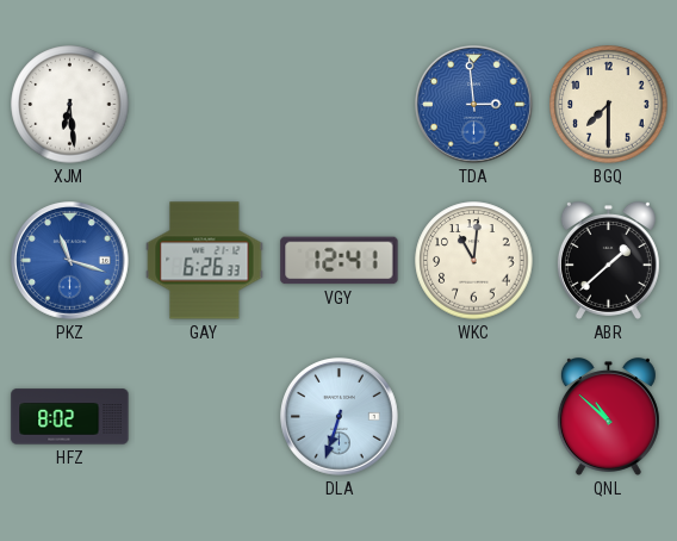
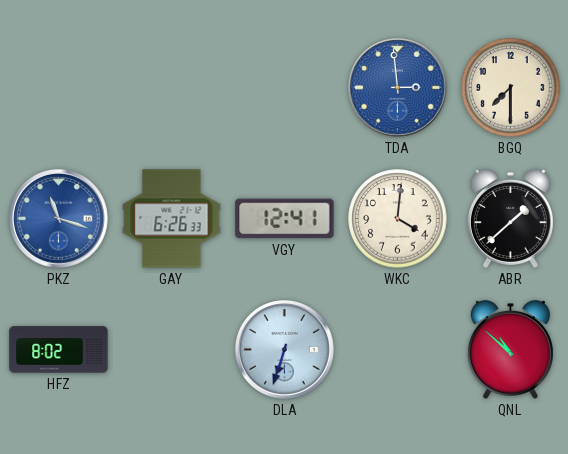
XJM: 6:29 -> none
WKC: 11:01 -> 4:01
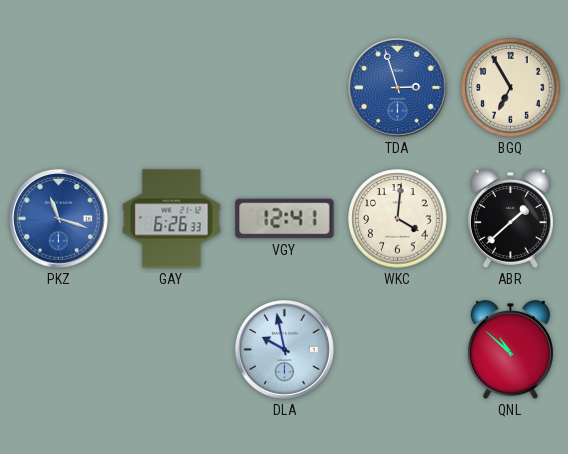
TDA: 2:59 -> 2:57
BGQ: 7:30 -> 6:55
HFZ: 8:02 -> none
DLA: 6:33 -> 9:58
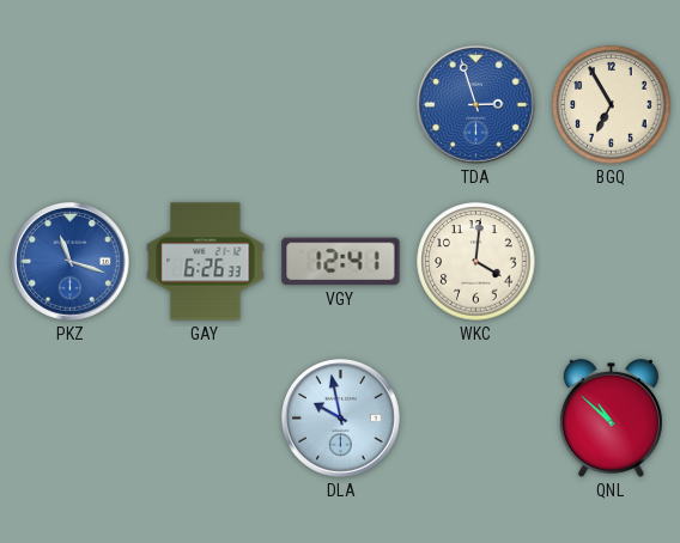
ABR: 1:38 -> none
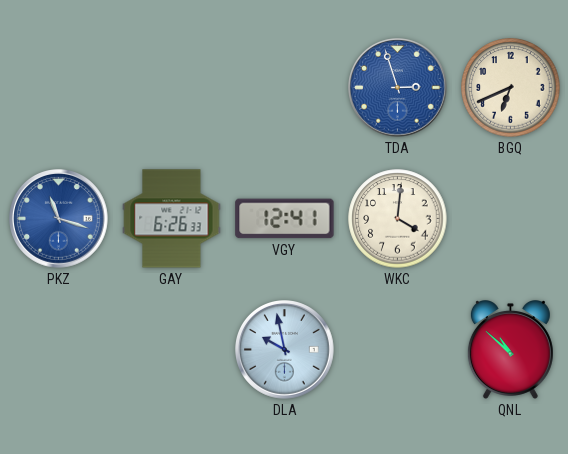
BGQ: 6:55 -> 6:41
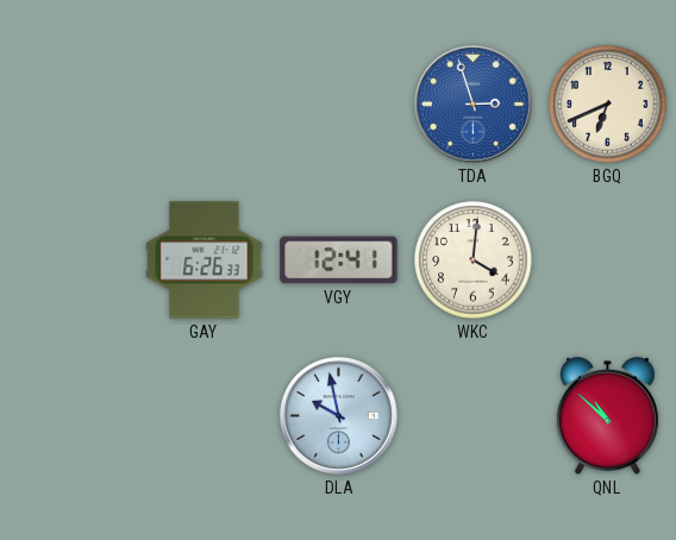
PKZ: 11:18 -> none
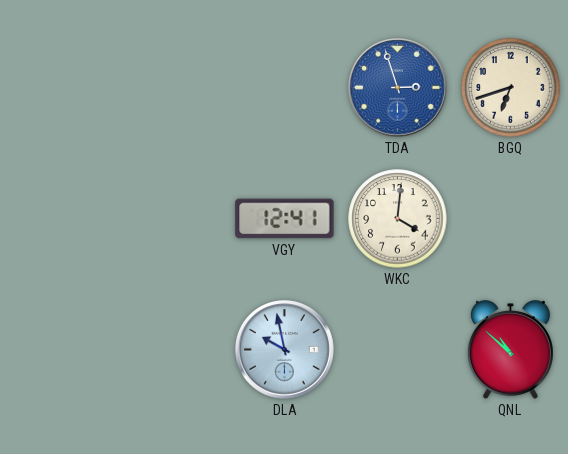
BGQ: 6:41 -> 6:42
GAY: 6:26 -> none
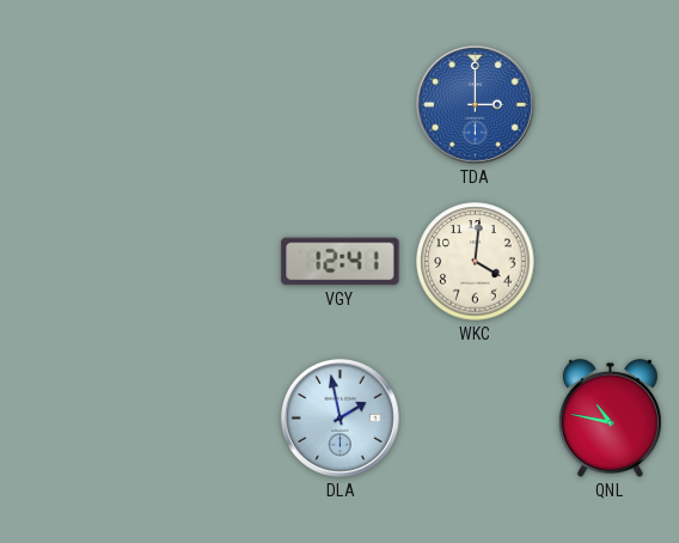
TDA: 2:57 -> 3:00
BGQ: 6:42 -> none
DLA: 9:58 -> 1:58
QNL: 10:52 -> 10:47
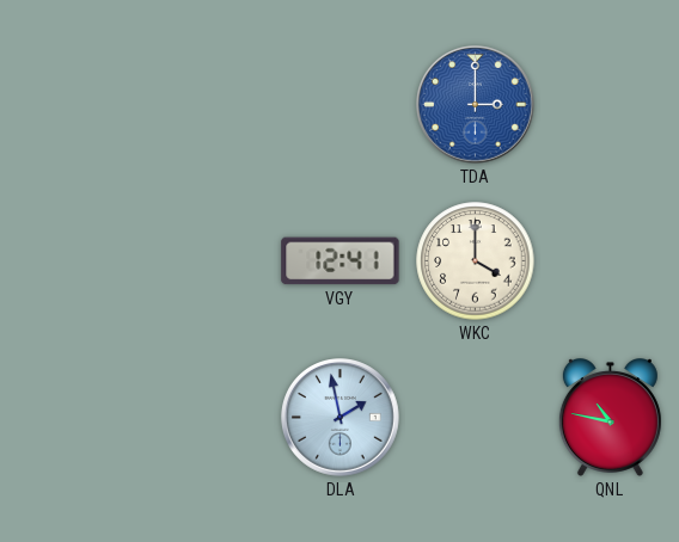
WKC: 4:01 -> 4:00
